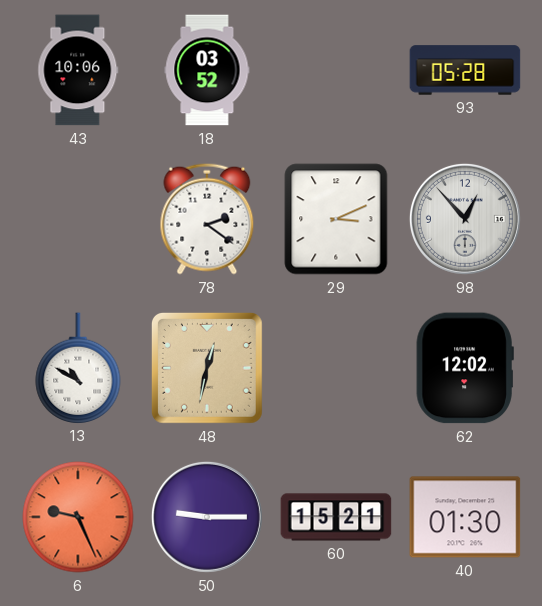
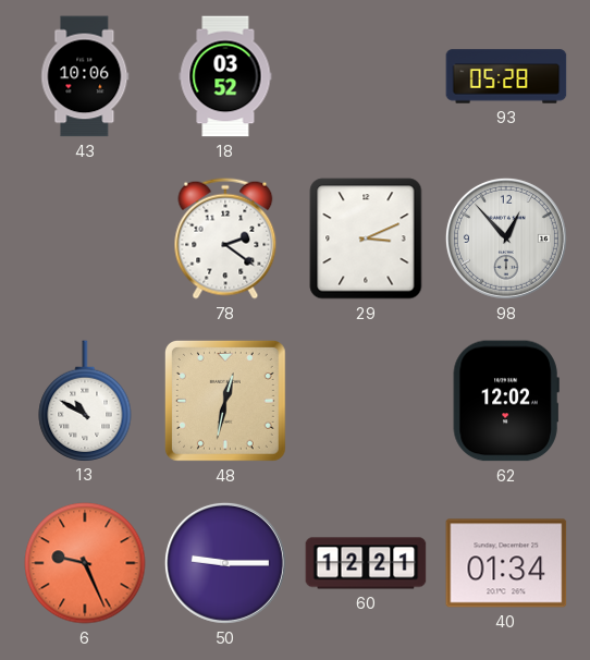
60: 15:21 -> 12:21
40: 01:30 -> 01:34
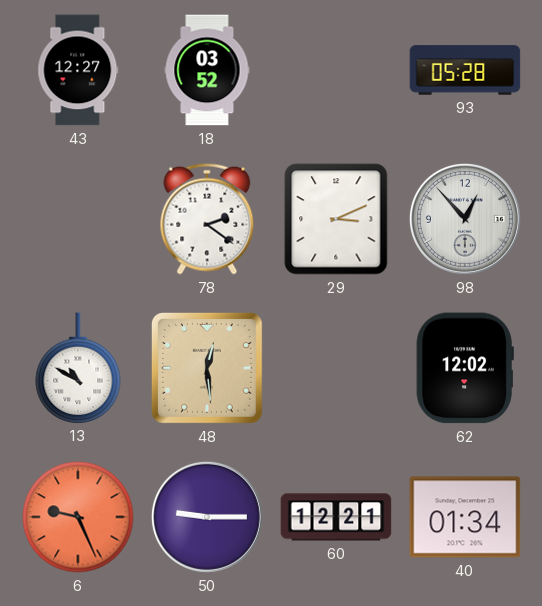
43: 10:06 -> 12:27
48: 12:32 -> 12:29
